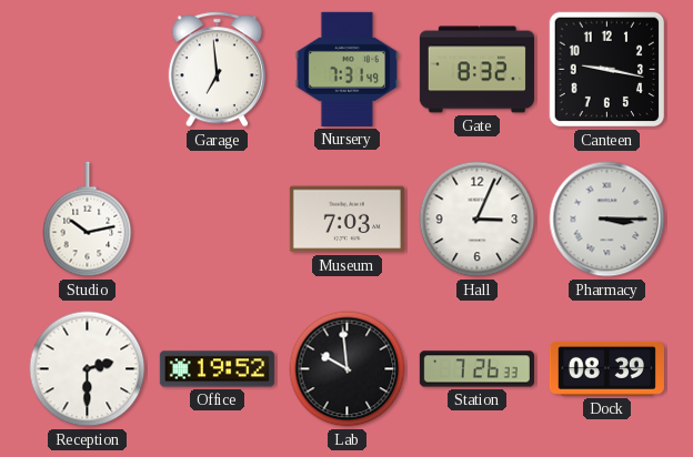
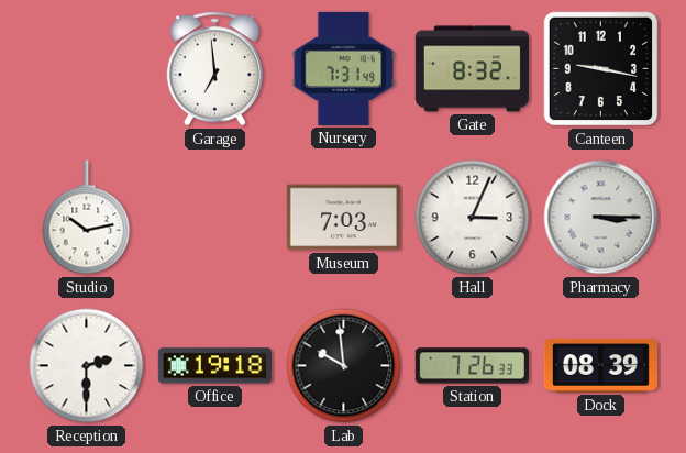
Office: 19:52 -> 19:18
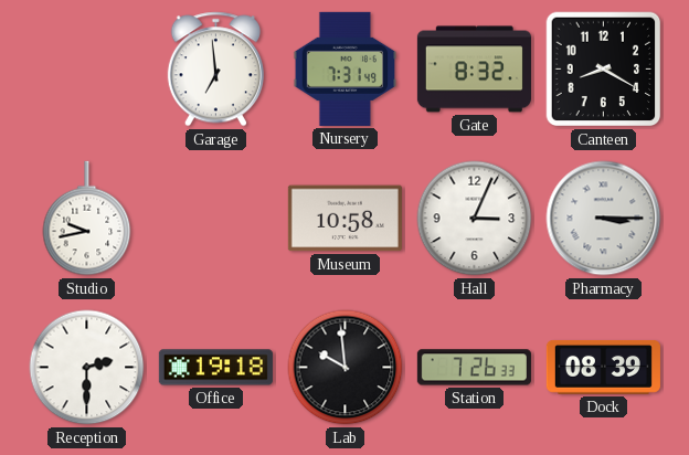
Canteen: 9:17 -> 8:20
Studio: 10:13 -> 9:43
Museum: 7:03 -> 10:58
